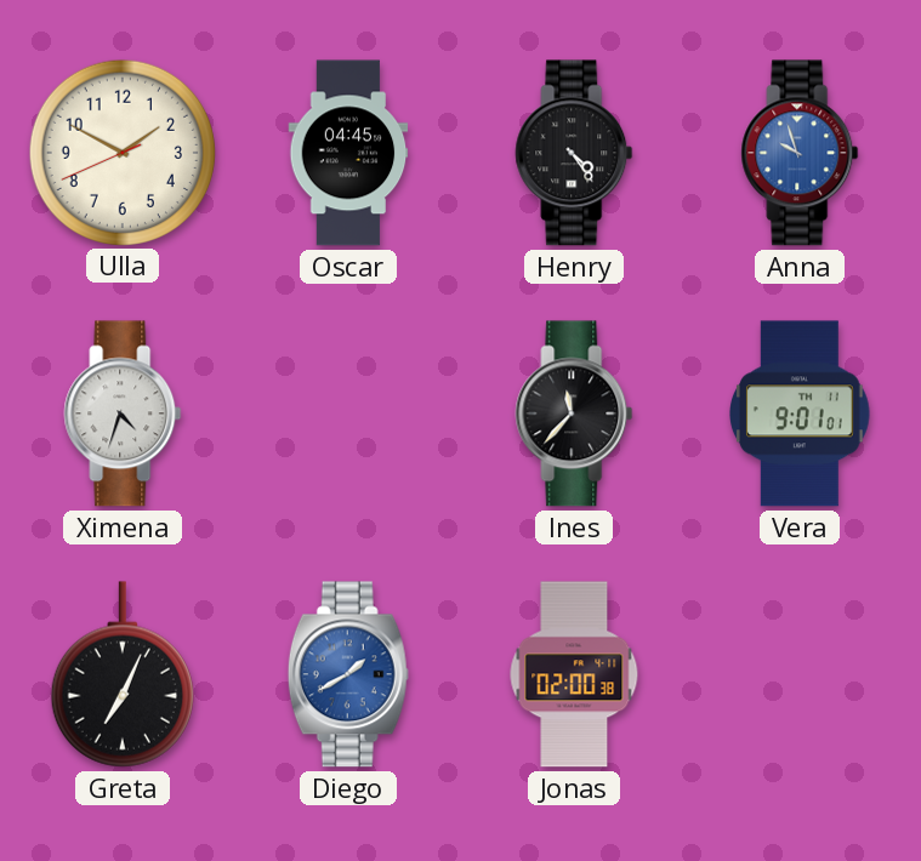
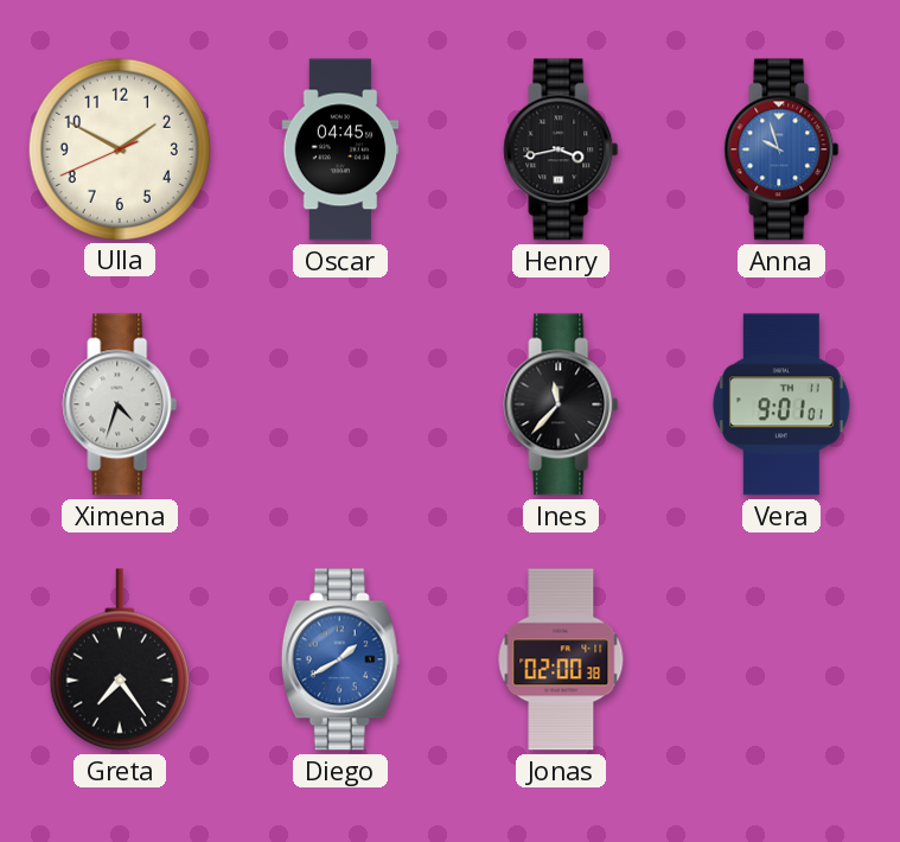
Henry: 4:24 -> 3:43
Greta: 7:04 -> 7:24
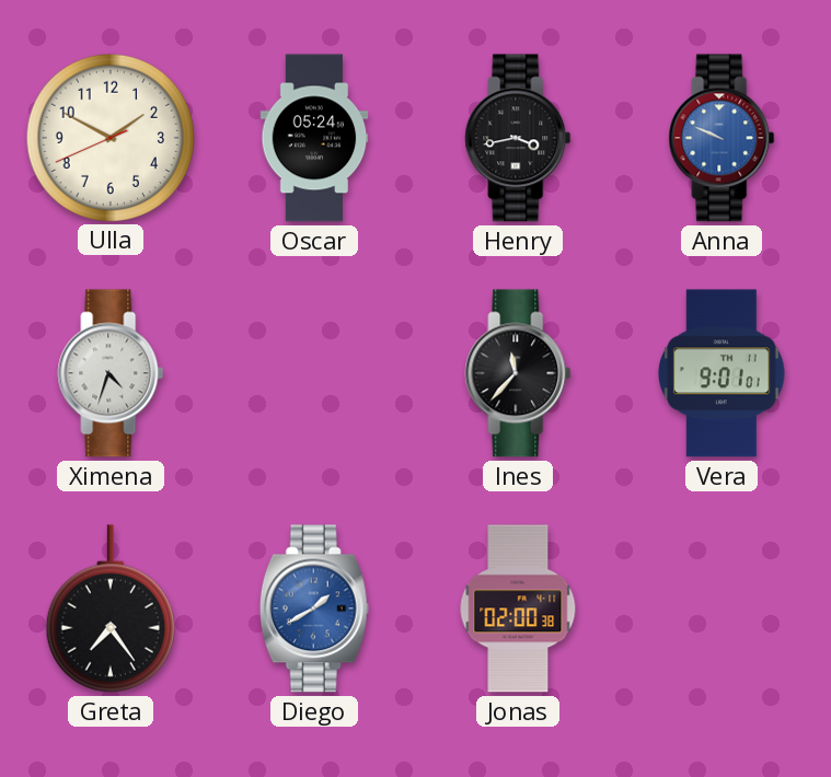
Oscar: 04:45 -> 05:24
Anna: 9:57 -> 9:49
